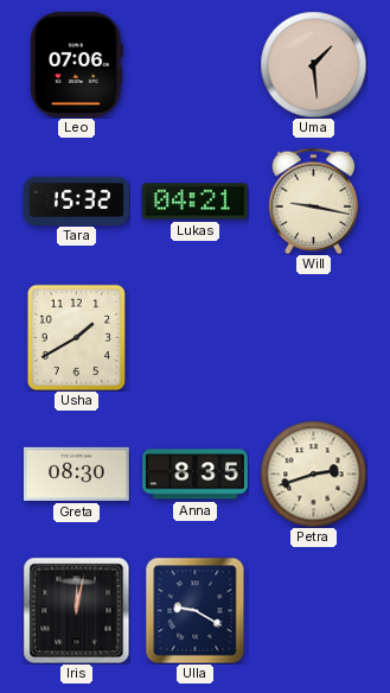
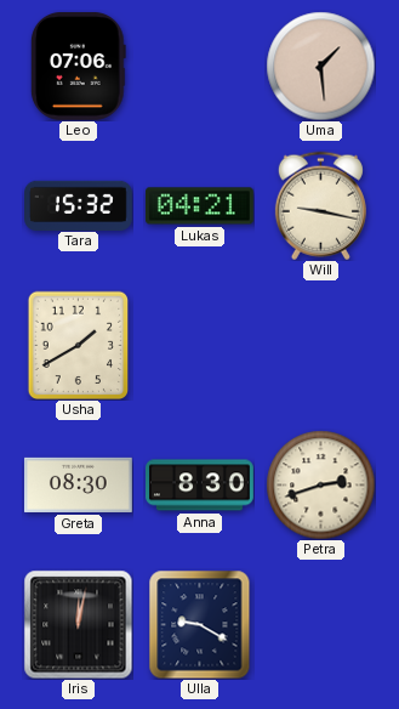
Anna: 8:35 -> 8:30
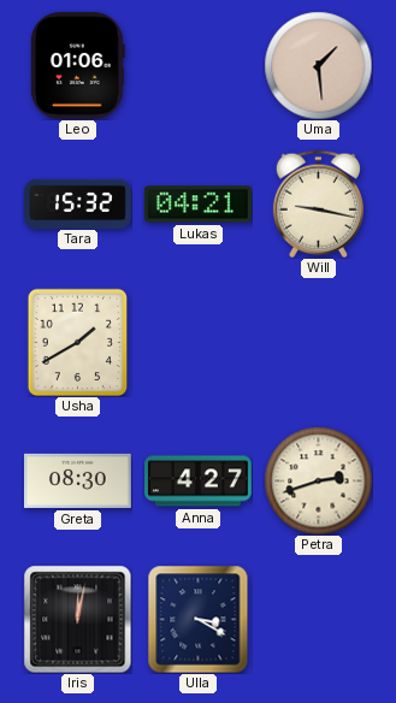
Leo: 07:06 -> 01:06
Anna: 8:30 -> 4:27
Ulla: 9:20 -> 3:20
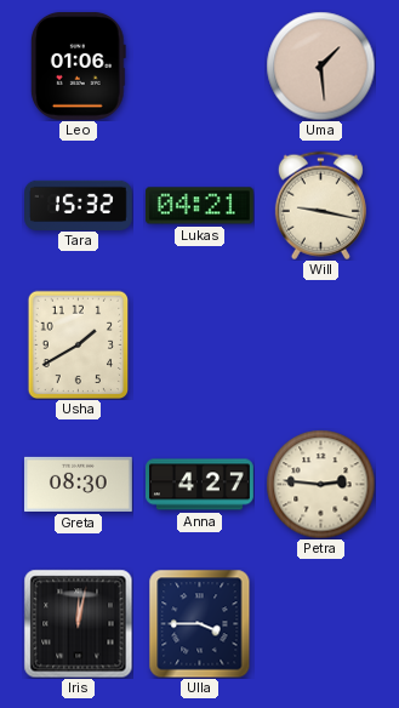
Petra: 2:42 -> 2:46
Ulla: 3:20 -> 3:45
